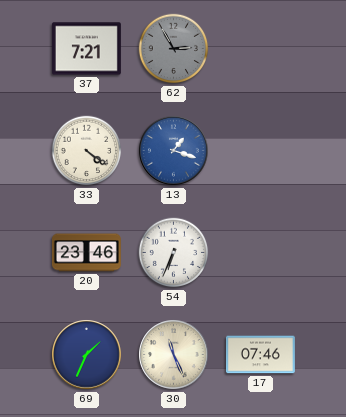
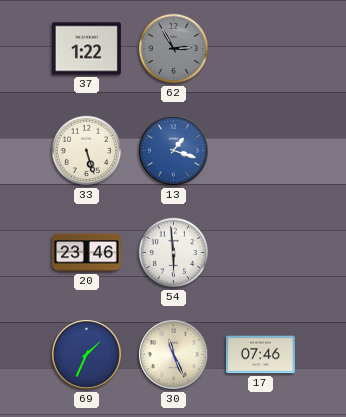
37: 7:21 -> 1:22
33: 4:21 -> 5:27
54: 6:34 -> 5:59
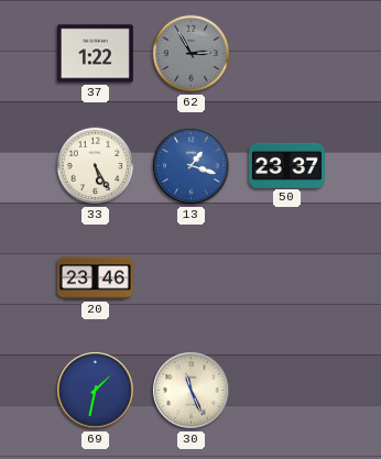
33: 5:27 -> 5:25
50: none -> 23:37
54: 5:59 -> none
69: 1:34 -> 1:32
17: 07:46 -> none
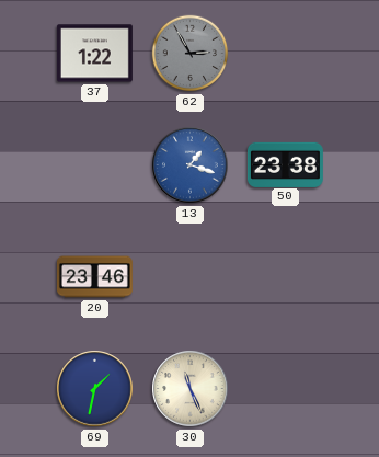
33: 5:25 -> none
50: 23:37 -> 23:38
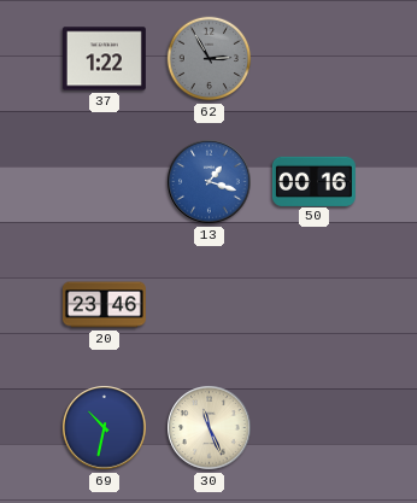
50: 23:38 -> 00:16
69: 1:32 -> 10:32
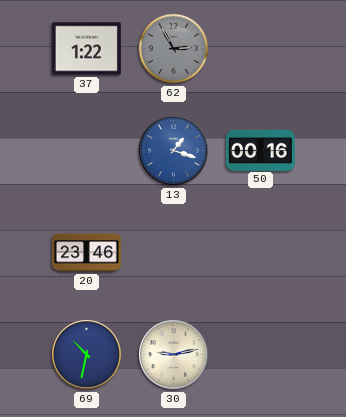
30: 11:26 -> 9:13
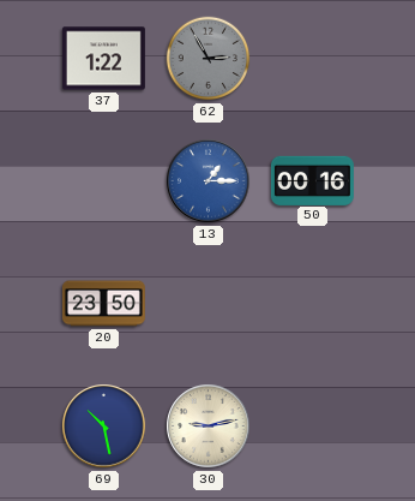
13: 1:18 -> 1:15
20: 23:46 -> 23:50
69: 10:32 -> 10:28
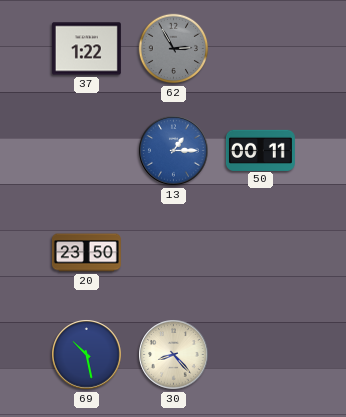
50: 00:16 -> 00:11
30: 9:13 -> 8:23
